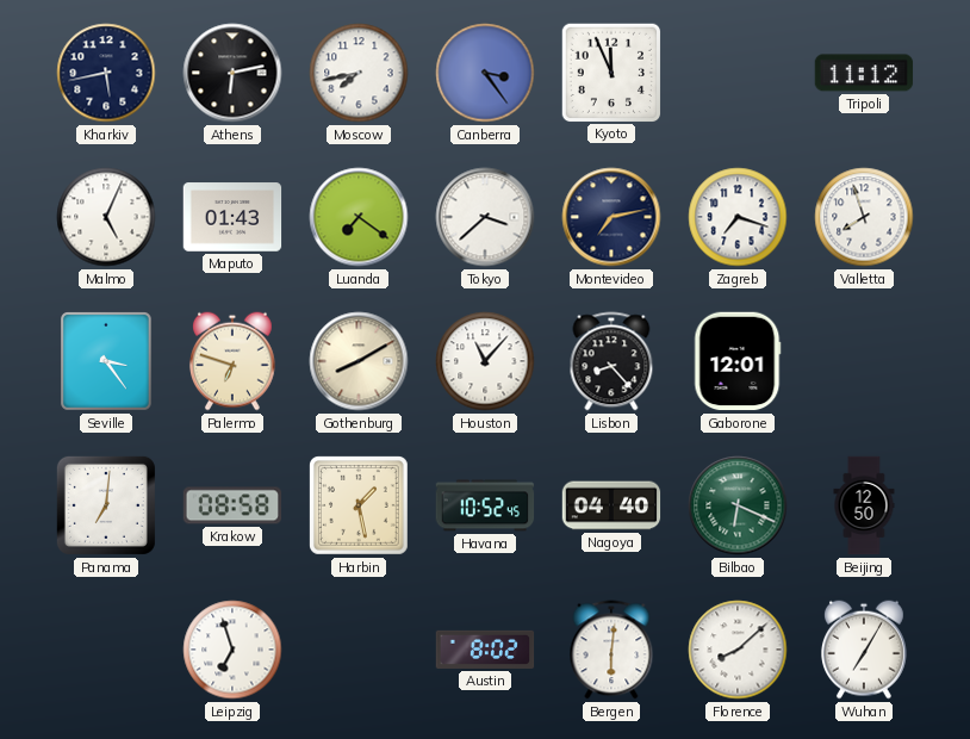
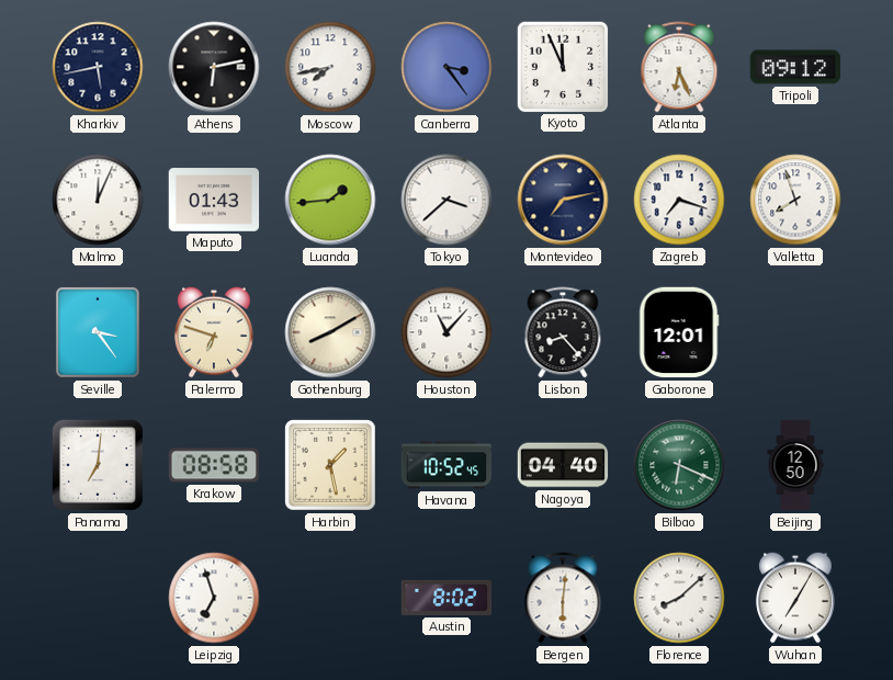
Atlanta: none -> 6:26
Tripoli: 11:12 -> 09:12
Malmo: 5:04 -> 12:04
Luanda: 7:21 -> 1:44
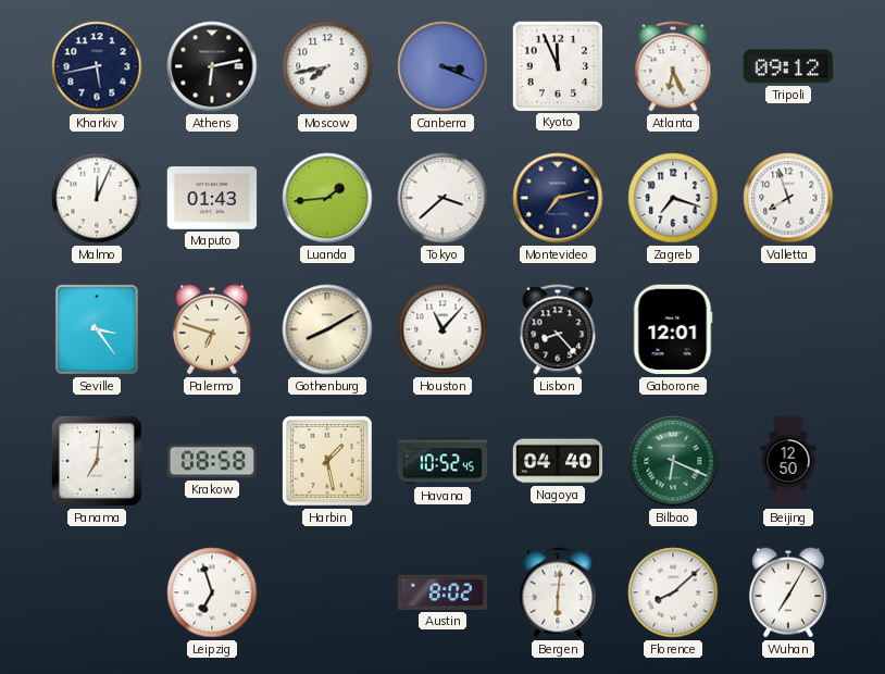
Canberra: 3:24 -> 3:19
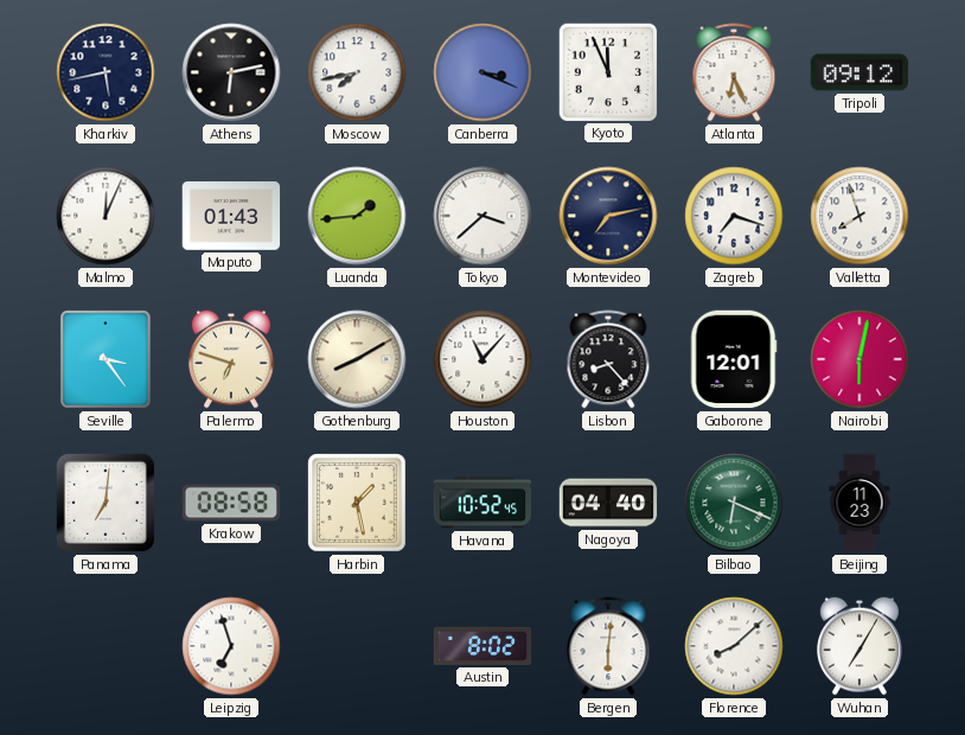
Nairobi: none -> 6:02
Beijing: 12:50 -> 11:23
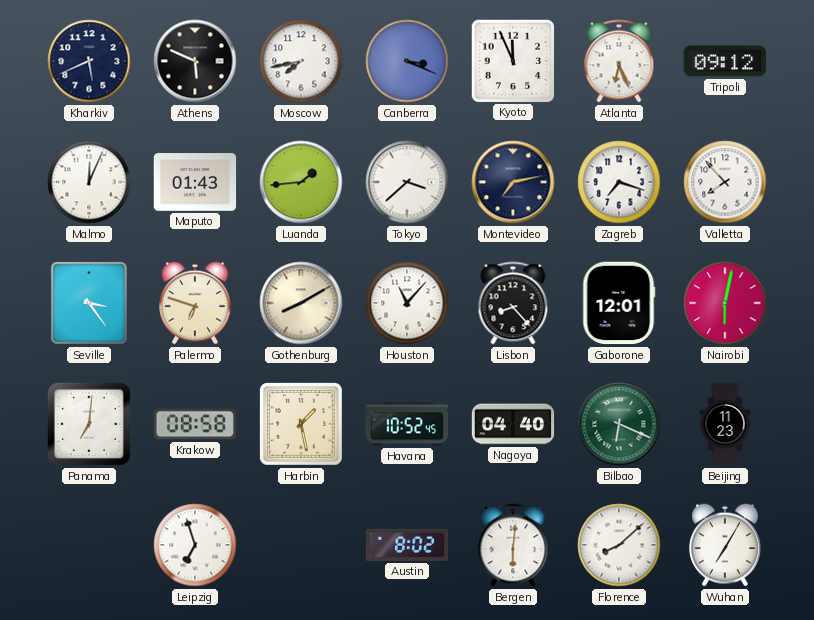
Kharkiv: 5:43 -> 5:41
Athens: 6:13 -> 5:49
Valletta: 7:57 -> 7:53
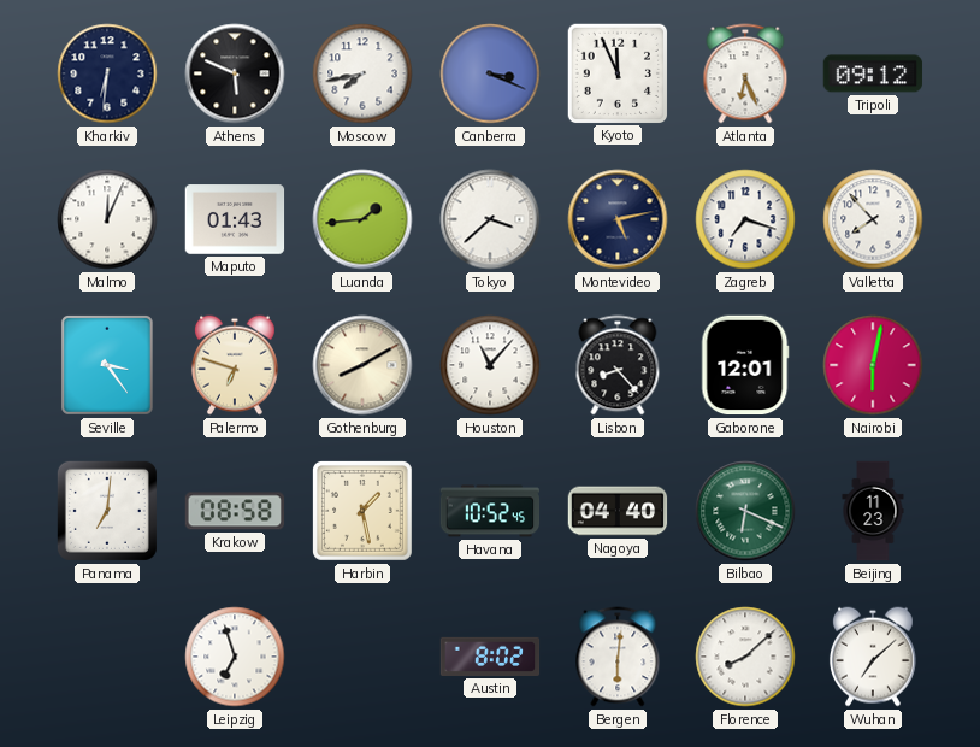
Kharkiv: 5:41 -> 6:31
Montevideo: 7:13 -> 5:13
Wuhan: 7:05 -> 7:08
